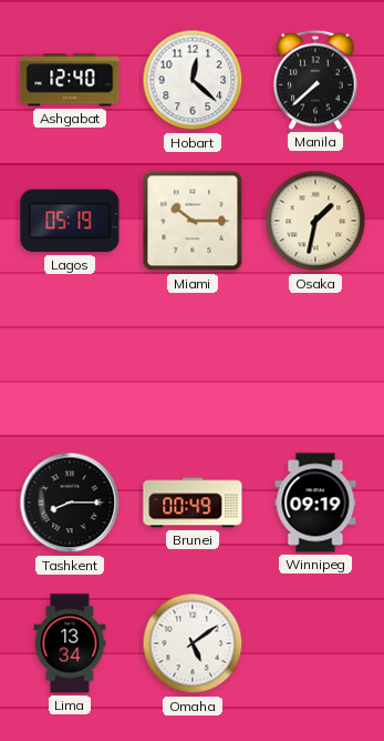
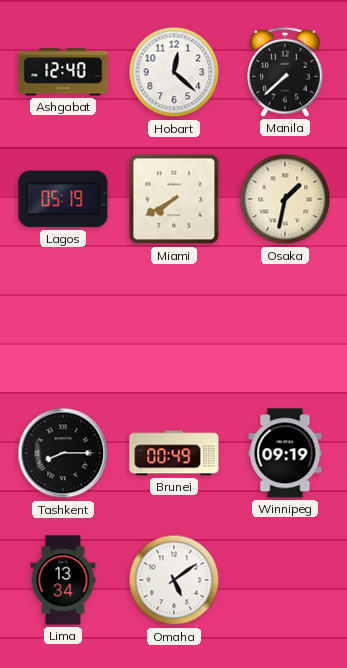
Miami: 10:15 -> 7:40
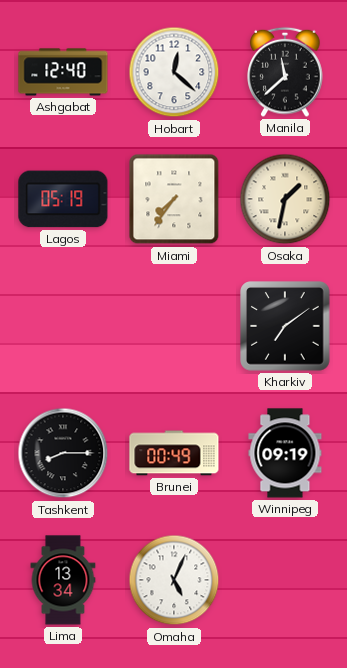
Manila: 7:38 -> 11:38
Miami: 7:40 -> 7:36
Kharkiv: none -> 7:09
Omaha: 5:09 -> 5:04
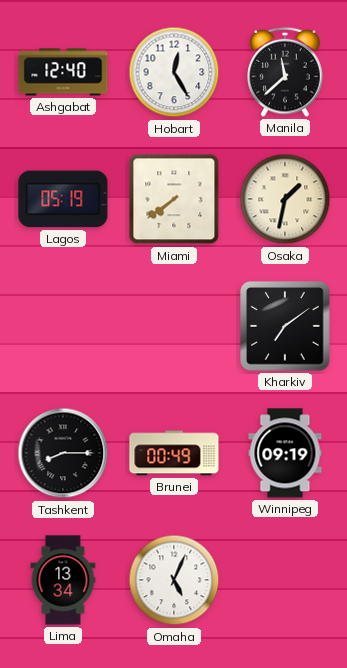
Hobart: 12:22 -> 12:25
Miami: 7:36 -> 7:39
